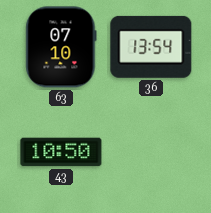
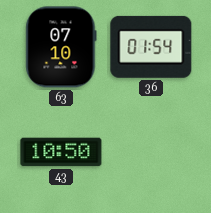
36: 13:54 -> 01:54
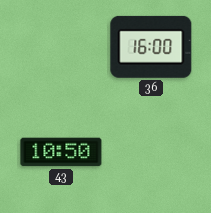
63: 07:10 -> none
36: 01:54 -> 16:00
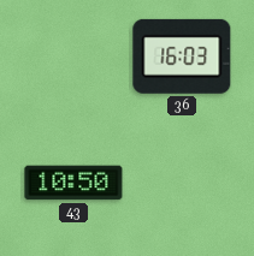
36: 16:00 -> 16:03
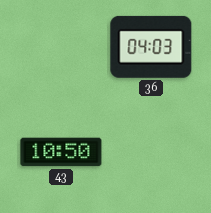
36: 16:03 -> 04:03
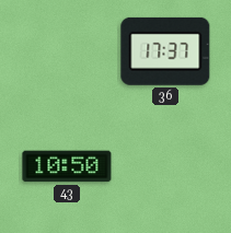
36: 04:03 -> 17:37
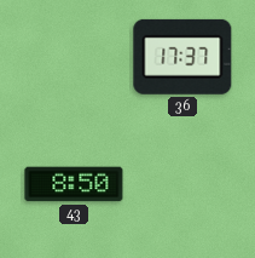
43: 10:50 -> 8:50
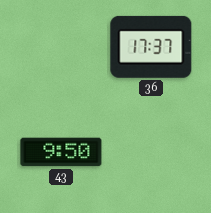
43: 8:50 -> 9:50
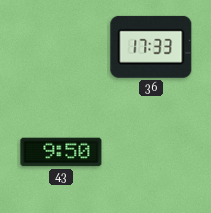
36: 17:37 -> 17:33
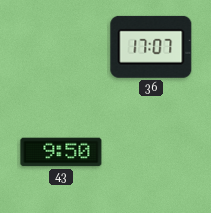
36: 17:33 -> 17:07
